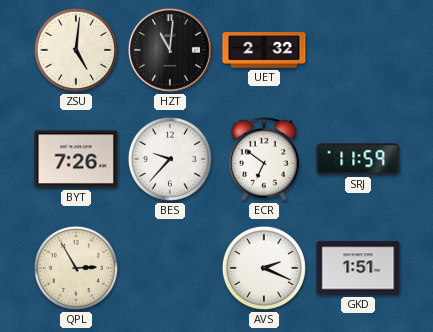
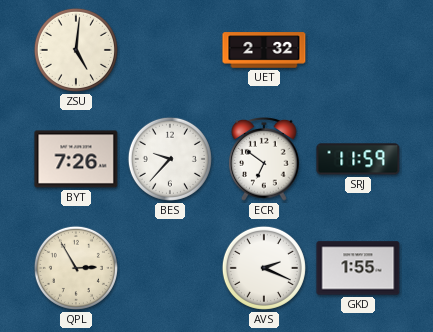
HZT: 11:01 -> none
GKD: 1:51 -> 1:55
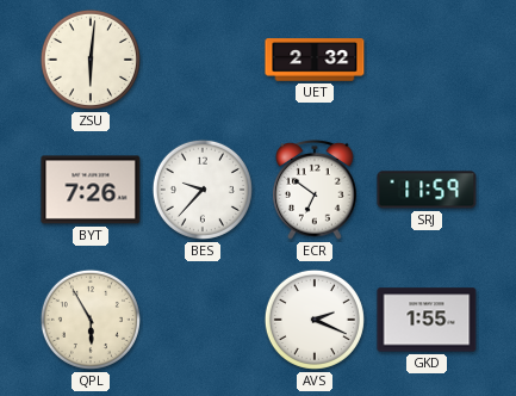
ZSU: 5:01 -> 6:01
QPL: 2:55 -> 5:55
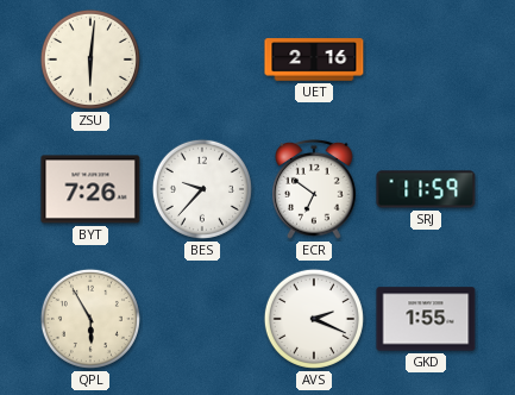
UET: 2:32 -> 2:16
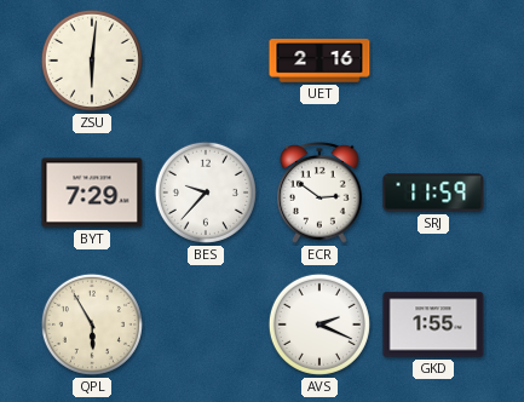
BYT: 7:26 -> 7:29
ECR: 6:51 -> 2:51
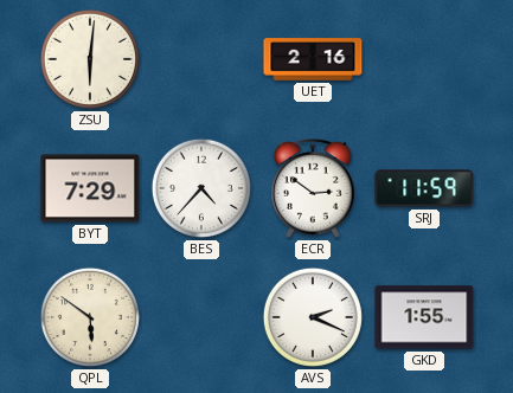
BES: 9:37 -> 4:37
QPL: 5:55 -> 5:51
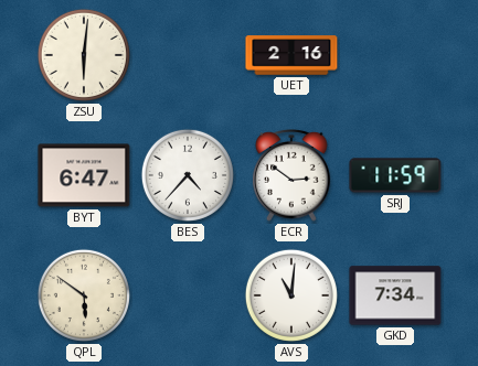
BYT: 7:29 -> 6:47
AVS: 2:19 -> 11:01
GKD: 1:55 -> 7:34
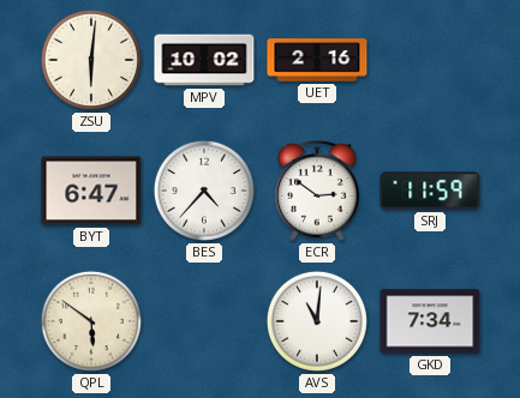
MPV: none -> 10:02
